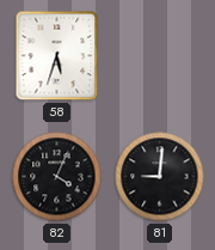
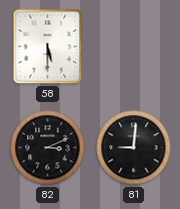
58: 5:33 -> 5:30
82: 4:04 -> 3:11
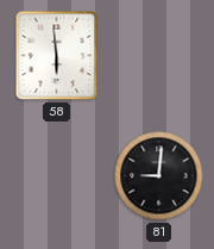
58: 5:30 -> 5:59
82: 3:11 -> none
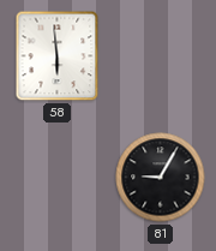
81: 9:01 -> 9:05
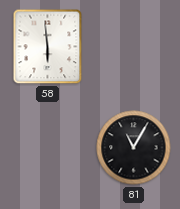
81: 9:05 -> 11:05
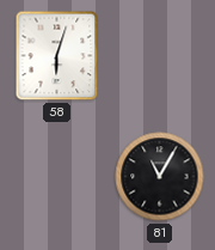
58: 5:59 -> 6:03
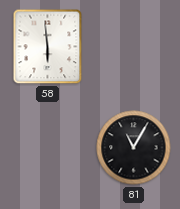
58: 6:03 -> 5:59
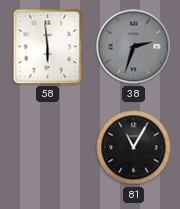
38: none -> 2:33
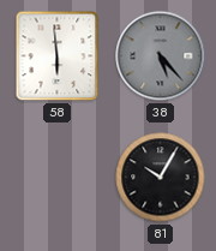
38: 2:33 -> 5:23
81: 11:05 -> 10:05
